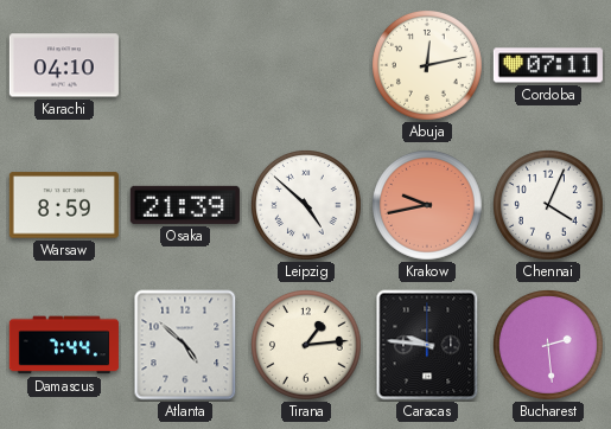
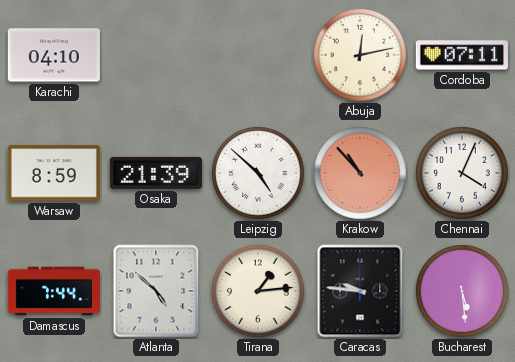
Krakow: 9:43 -> 10:53
Bucharest: 2:29 -> 5:29
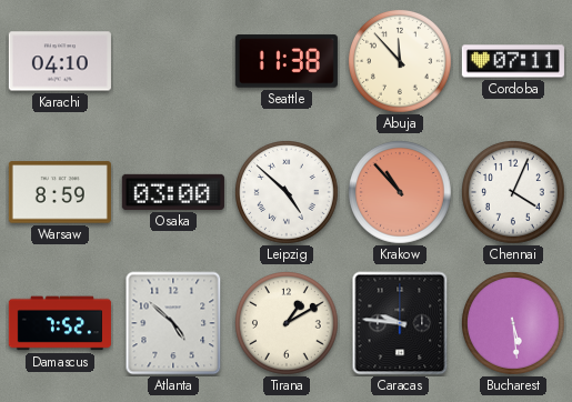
Seattle: none -> 11:38
Abuja: 12:13 -> 11:53
Osaka: 21:39 -> 03:00
Damascus: 7:44 -> 7:52
Tirana: 1:14 -> 1:10
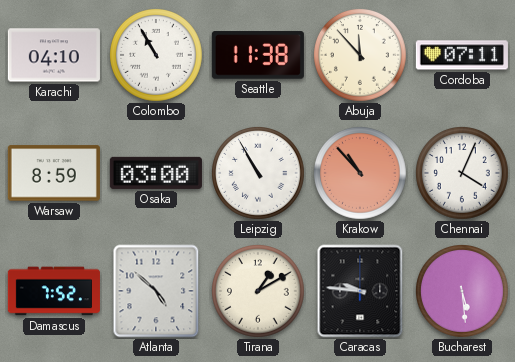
Colombo: none -> 10:55
Leipzig: 4:52 -> 10:55
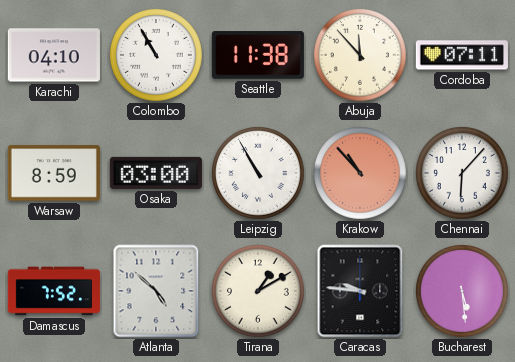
Chennai: 4:04 -> 6:07
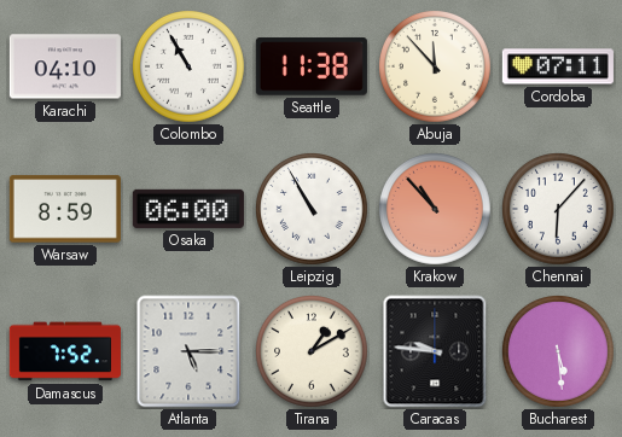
Osaka: 03:00 -> 06:00
Atlanta: 4:52 -> 5:15
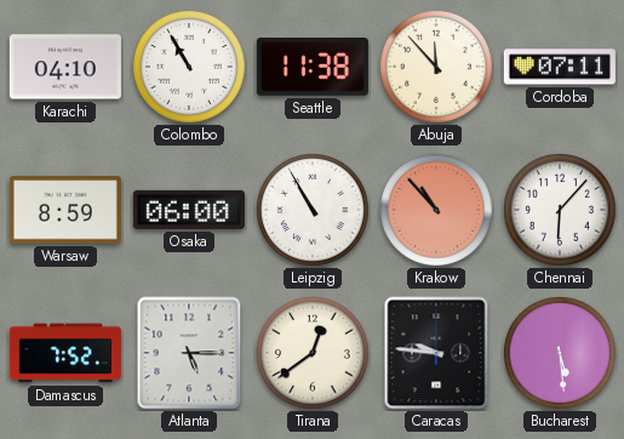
Tirana: 1:10 -> 12:39
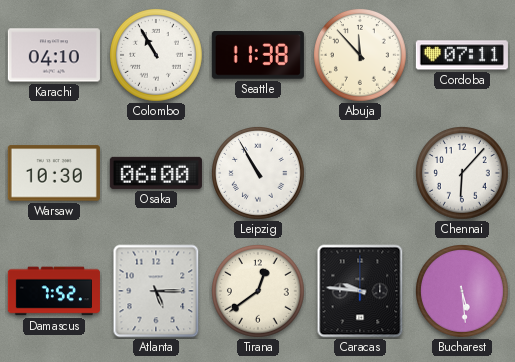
Warsaw: 8:59 -> 10:30
Krakow: 10:53 -> none
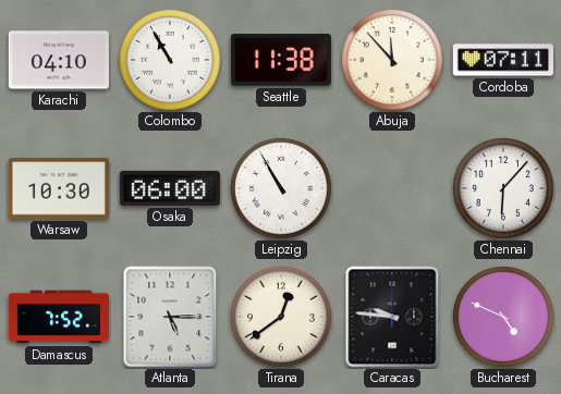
Bucharest: 5:29 -> 4:49
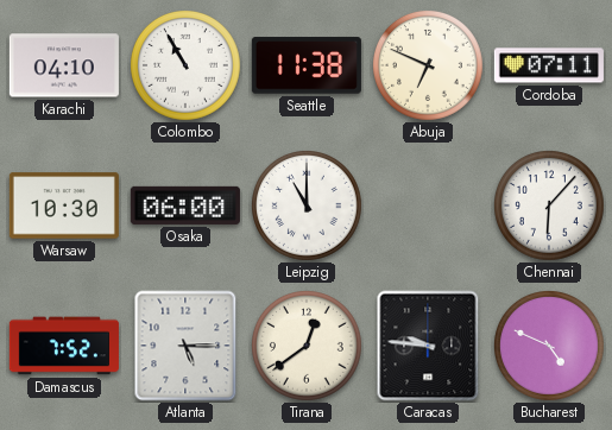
Abuja: 11:53 -> 6:49
Leipzig: 10:55 -> 11:00
